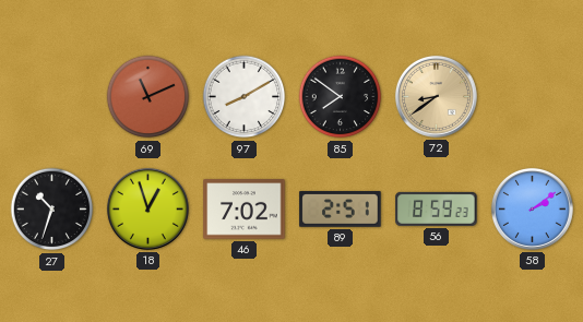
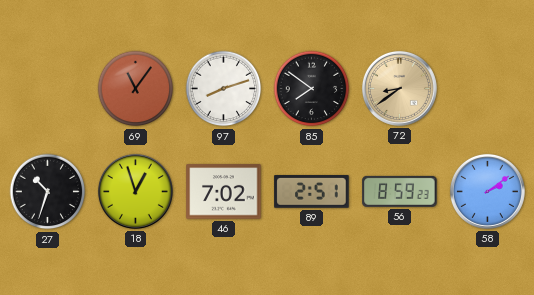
69: 11:11 -> 11:06
97: 8:10 -> 8:12
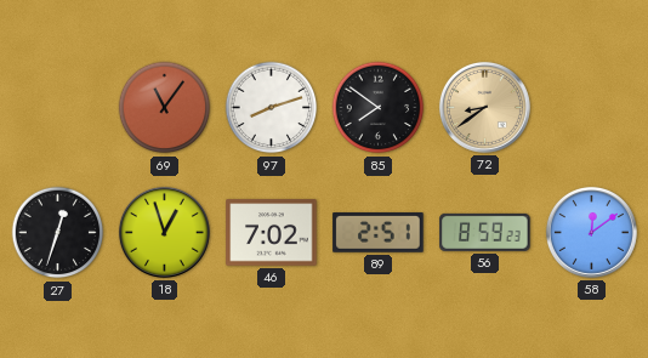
27: 10:33 -> 12:33
58: 2:09 -> 12:09
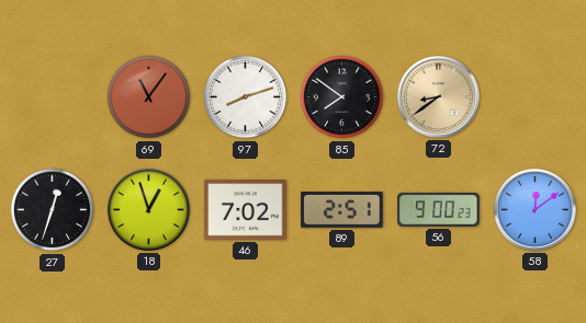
56: 8:59 -> 9:00
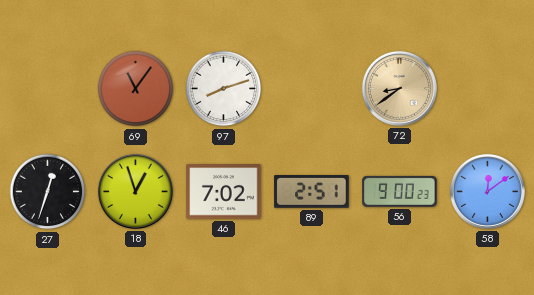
85: 7:51 -> none
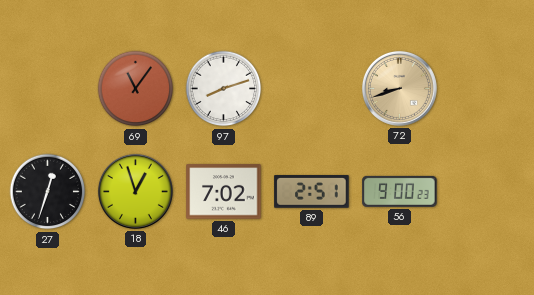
72: 8:39 -> 8:42
58: 12:09 -> none
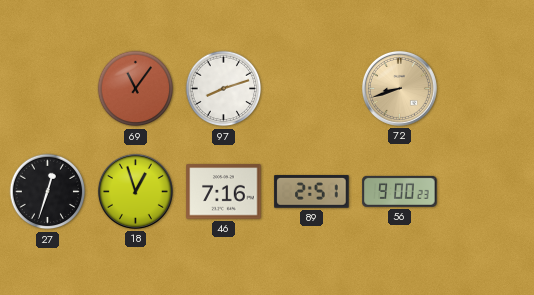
46: 7:02 -> 7:16
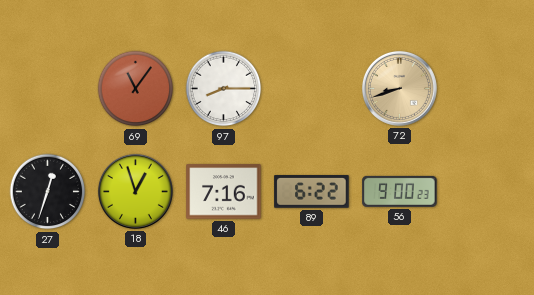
97: 8:12 -> 8:15
89: 2:51 -> 6:22
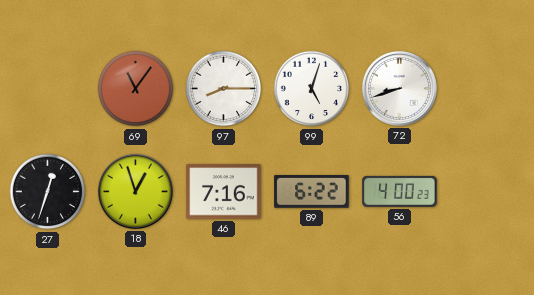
99: none -> 5:03
72 dial: champagne -> white
56: 9:00 -> 4:00
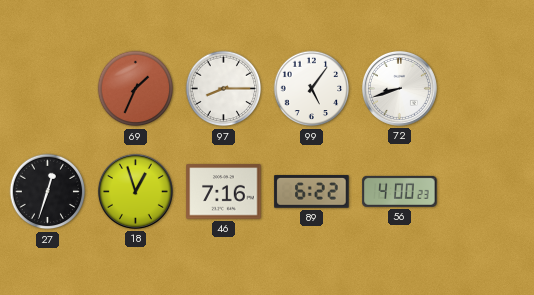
69: 11:06 -> 1:34
99: 5:03 -> 5:06
